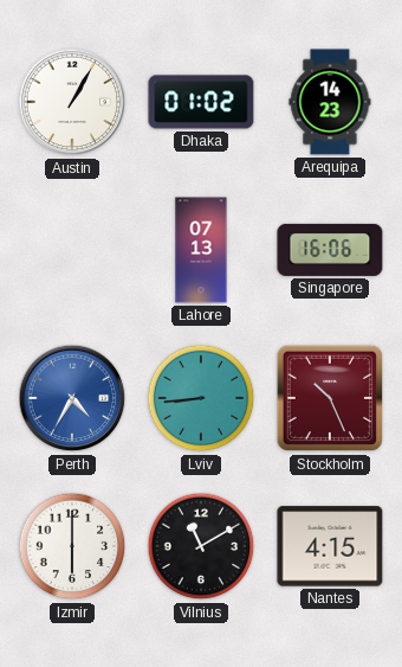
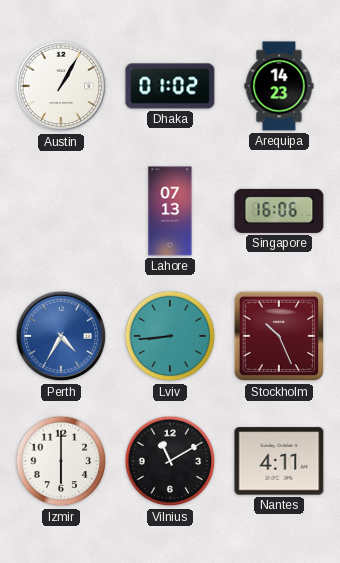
Nantes: 4:15 -> 4:11
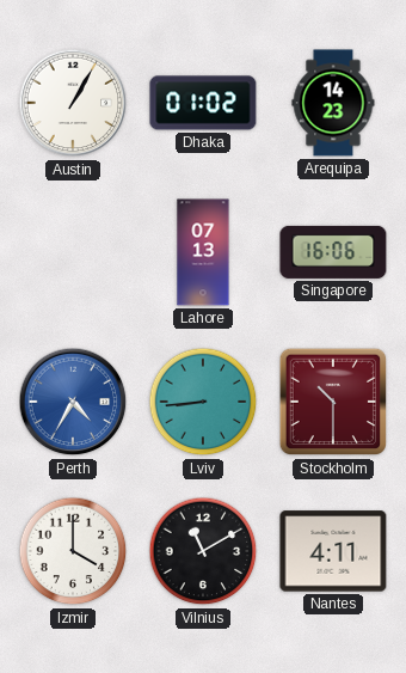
Stockholm: 10:26 -> 10:30
Izmir: 6:00 -> 4:00
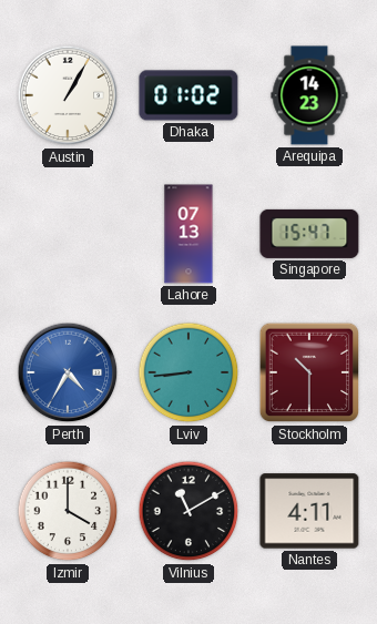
Singapore: 16:06 -> 15:47
